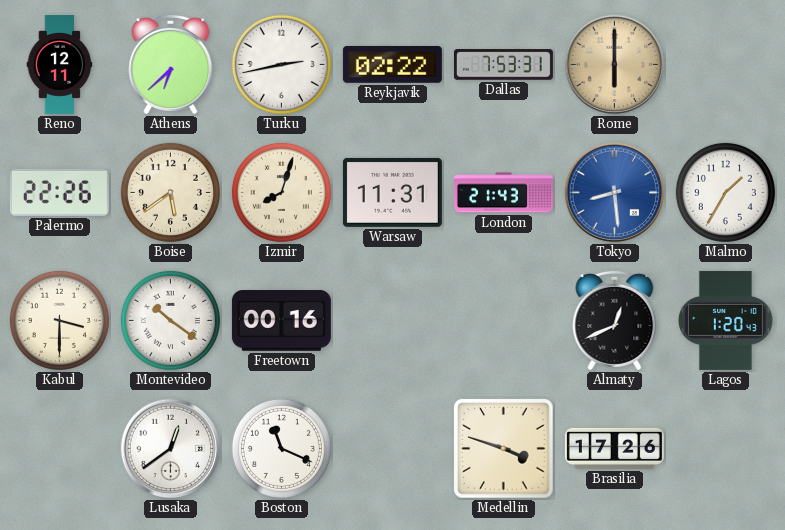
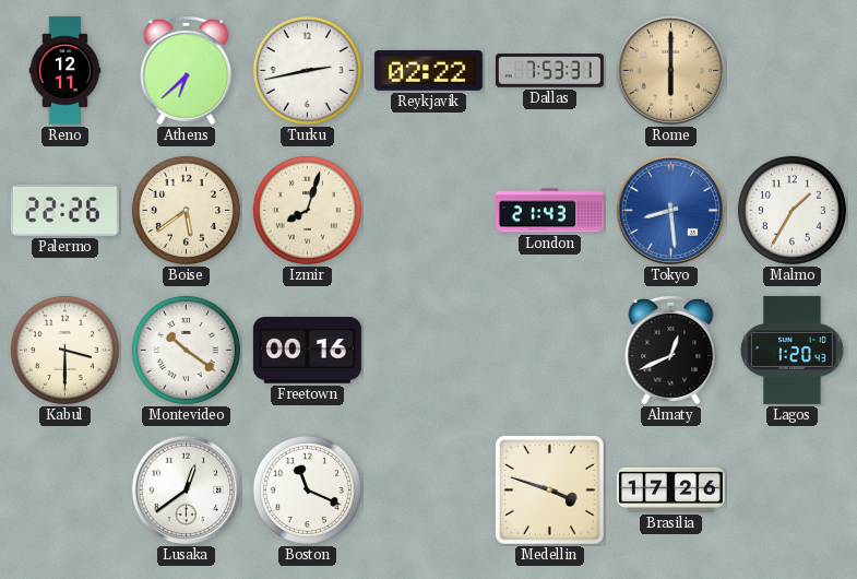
Warsaw: 11:31 -> none
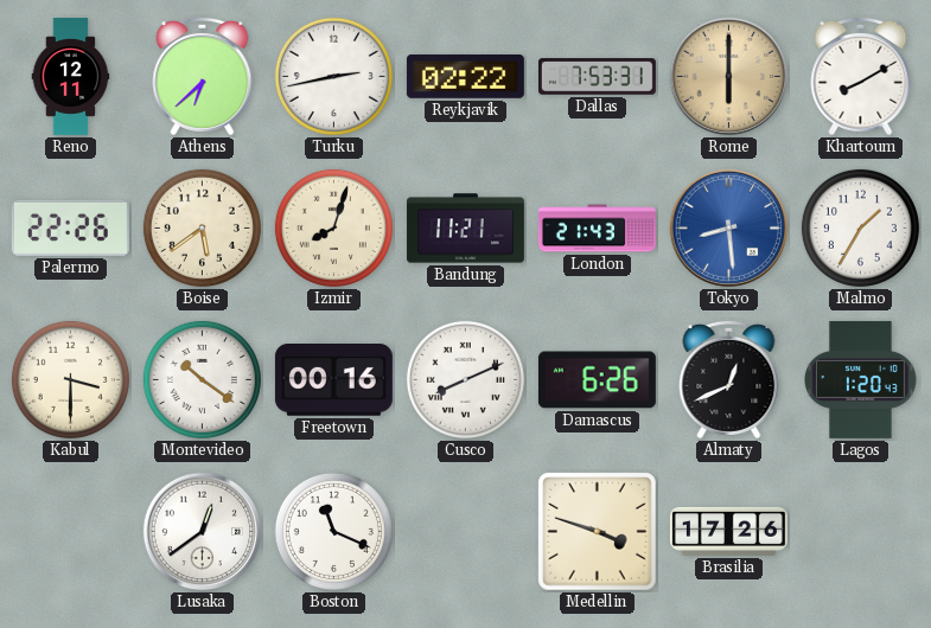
Khartoum: none -> 8:10
Bandung: none -> 11:21
Cusco: none -> 8:11
Damascus: none -> 6:26
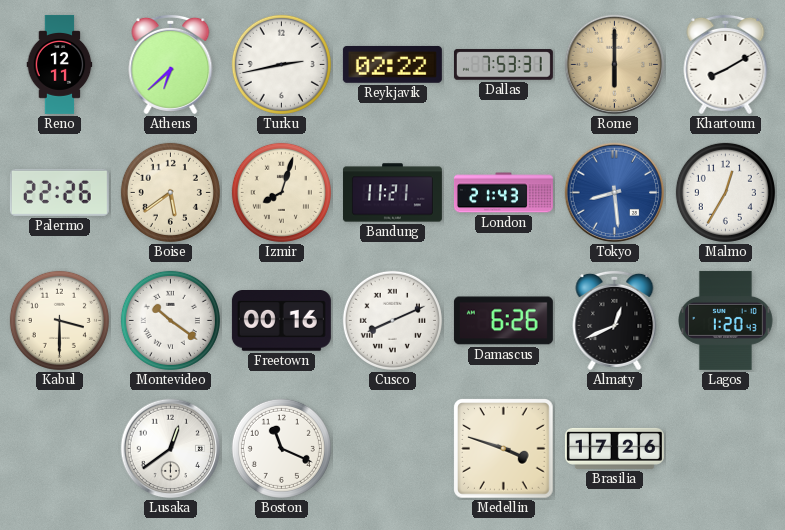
Malmo: 1:35 -> 12:35
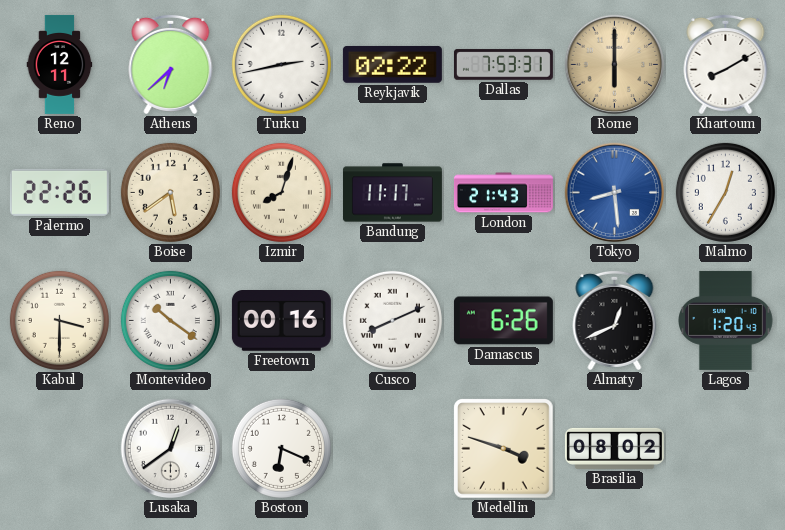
Bandung: 11:21 -> 11:17
Boston: 11:19 -> 6:19
Brasilia: 17:26 -> 08:02
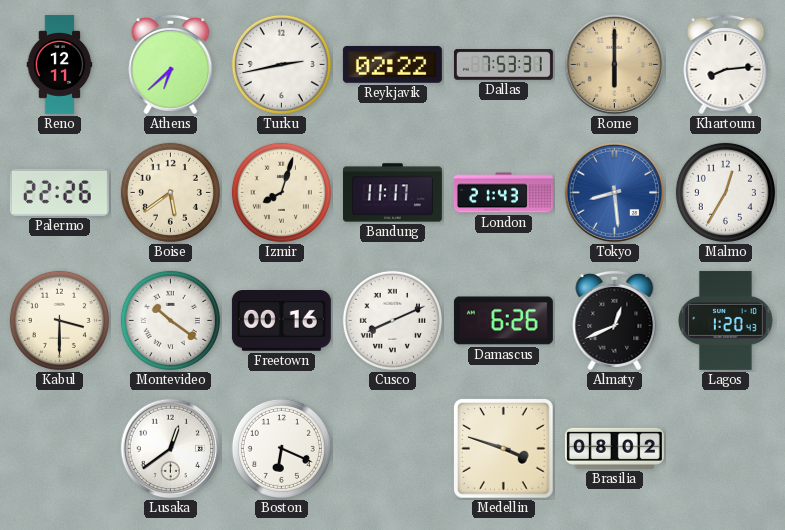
Khartoum: 8:10 -> 8:14
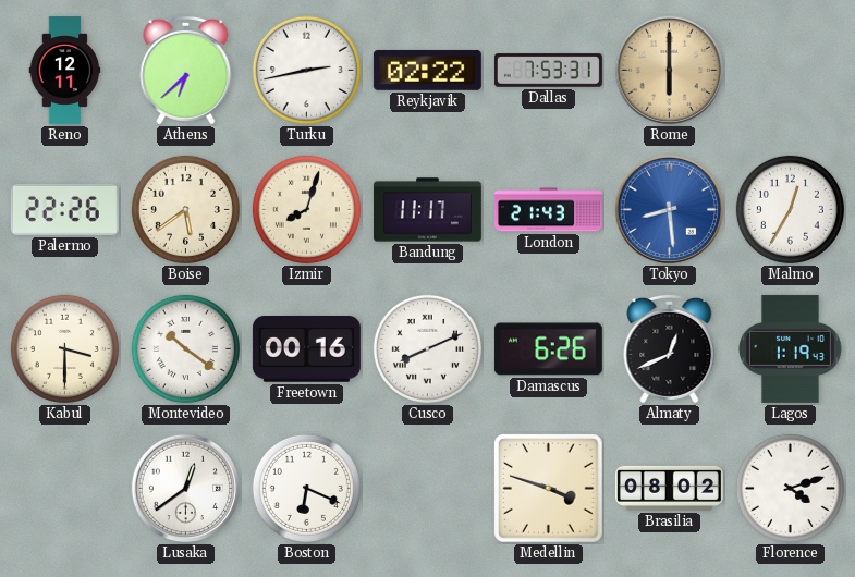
Khartoum: 8:14 -> none
Lagos: 1:20 -> 1:19
Florence: none -> 4:12
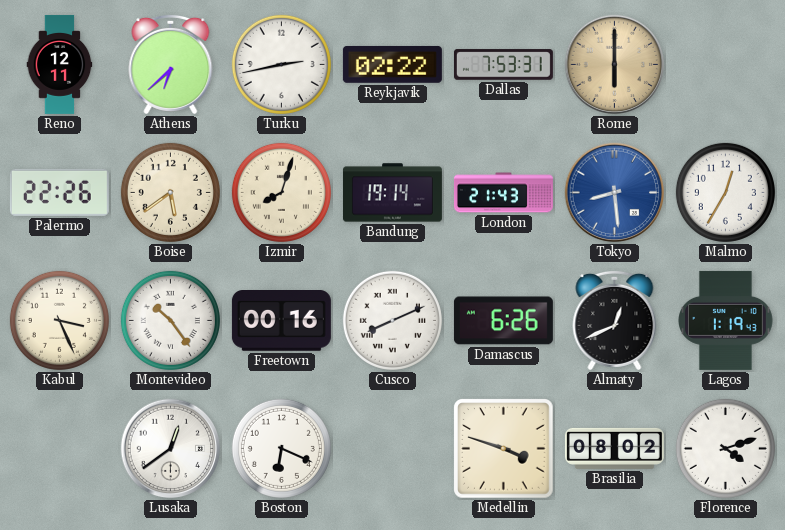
Bandung: 11:17 -> 19:14
Kabul: 3:30 -> 3:26
Montevideo: 10:21 -> 10:24
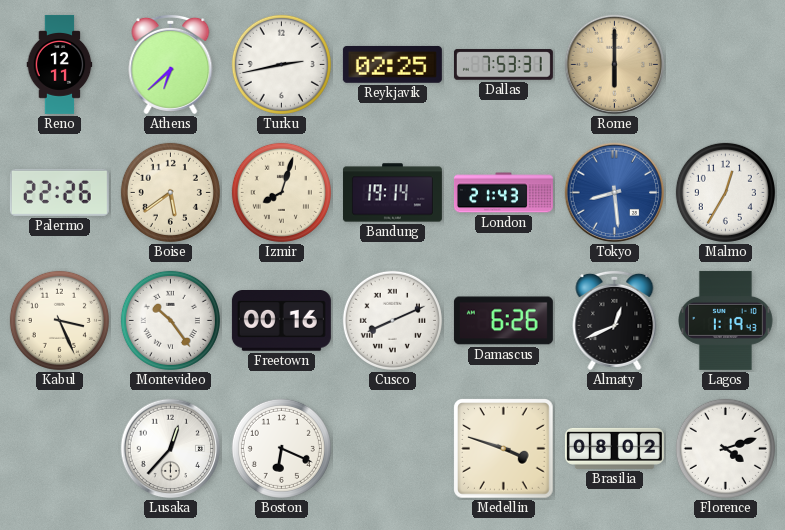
Reykjavik: 02:22 -> 02:25
Lusaka: 12:39 -> 12:37
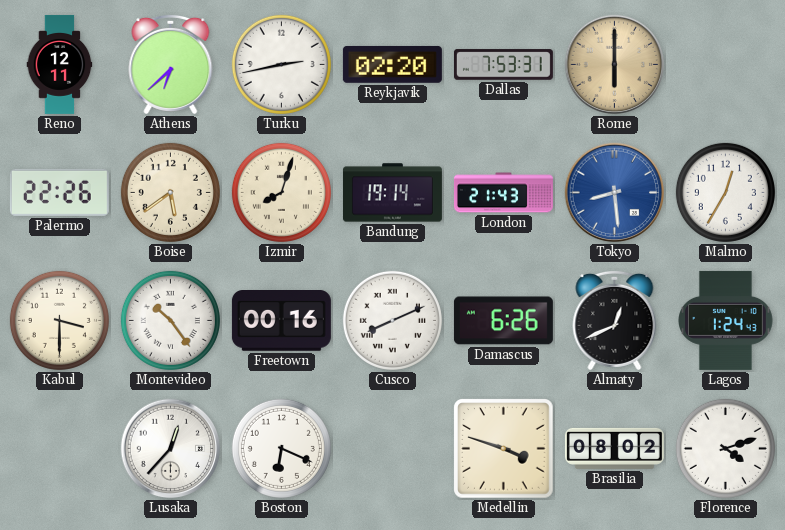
Reykjavik: 02:25 -> 02:20
Kabul: 3:26 -> 3:30
Lagos: 1:19 -> 1:24
